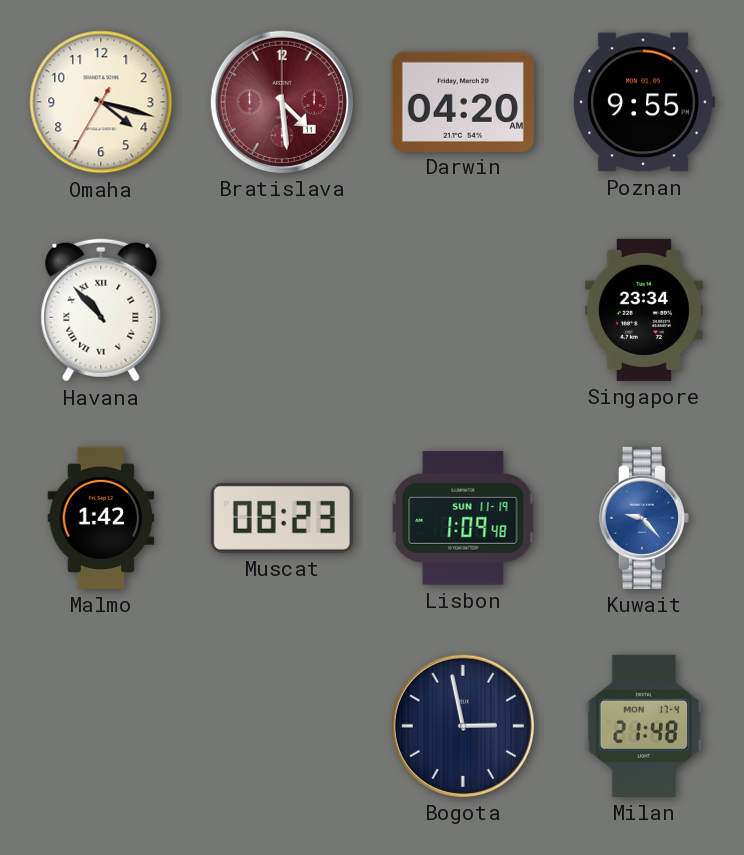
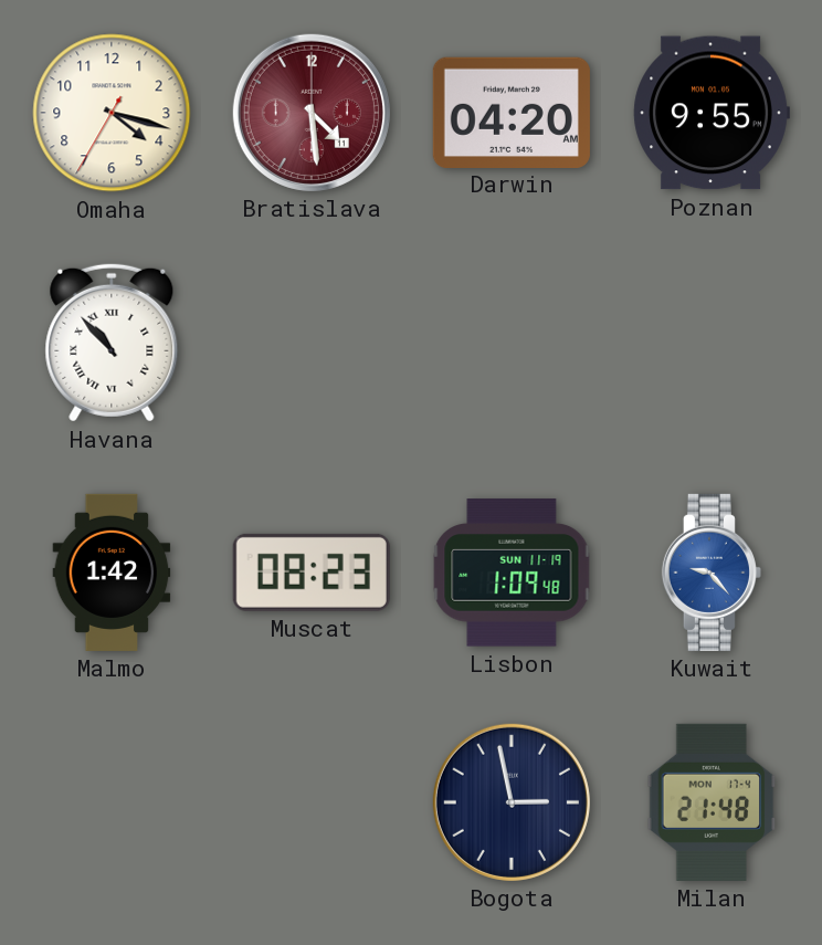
Singapore: 23:34 -> none
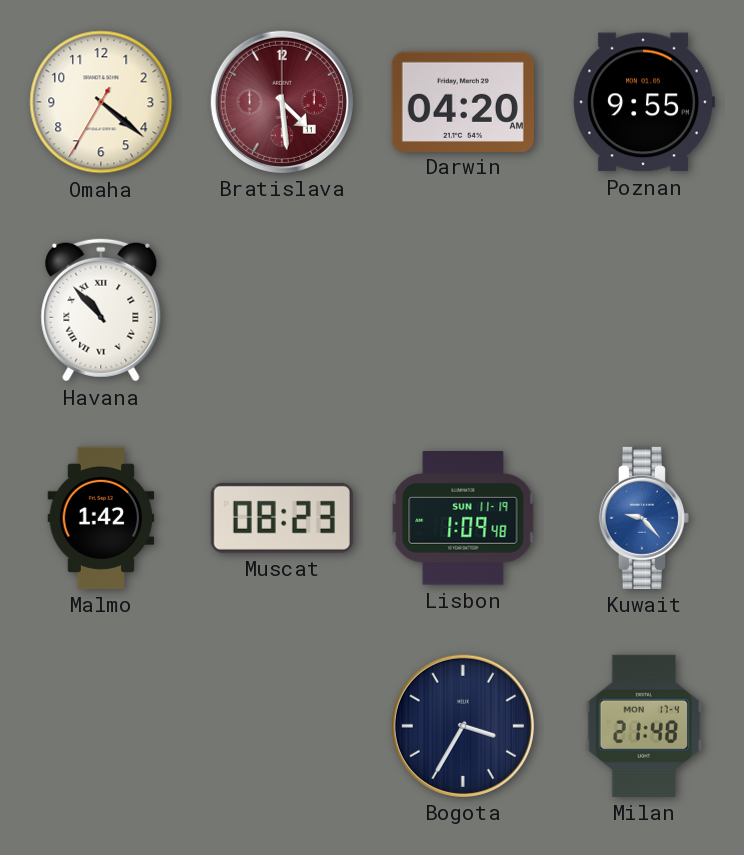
Omaha: 4:17 -> 4:21
Bogota: 2:58 -> 3:35
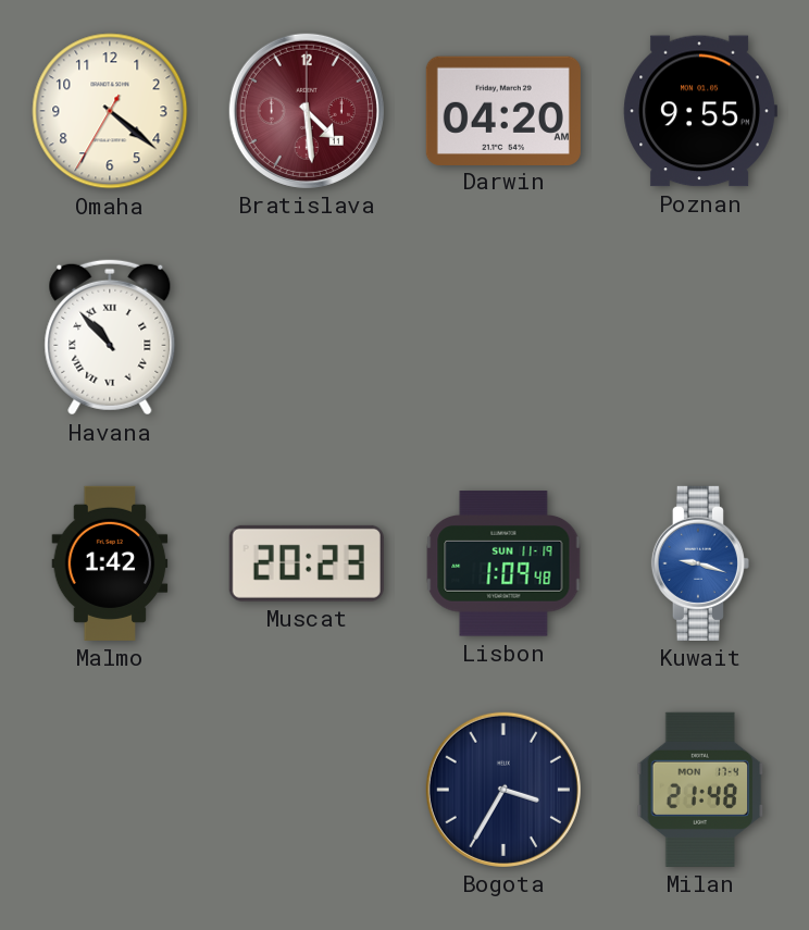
Muscat: 08:23 -> 20:23
Kuwait: 9:23 -> 9:18
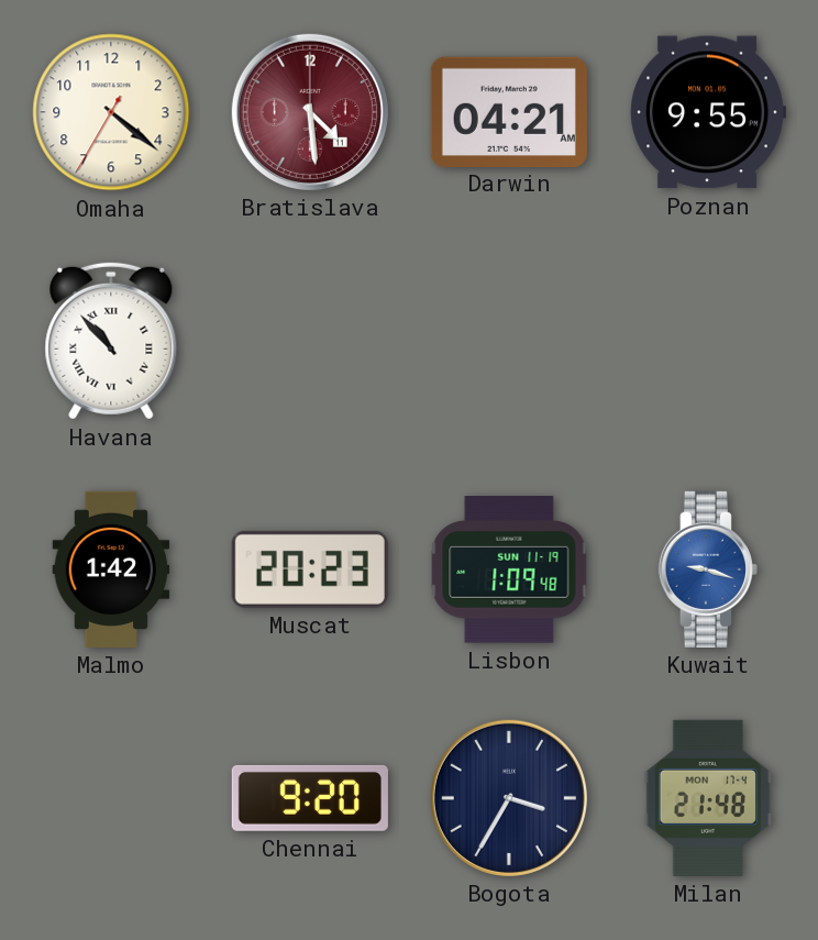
Darwin: 04:20 -> 04:21
Chennai: none -> 9:20
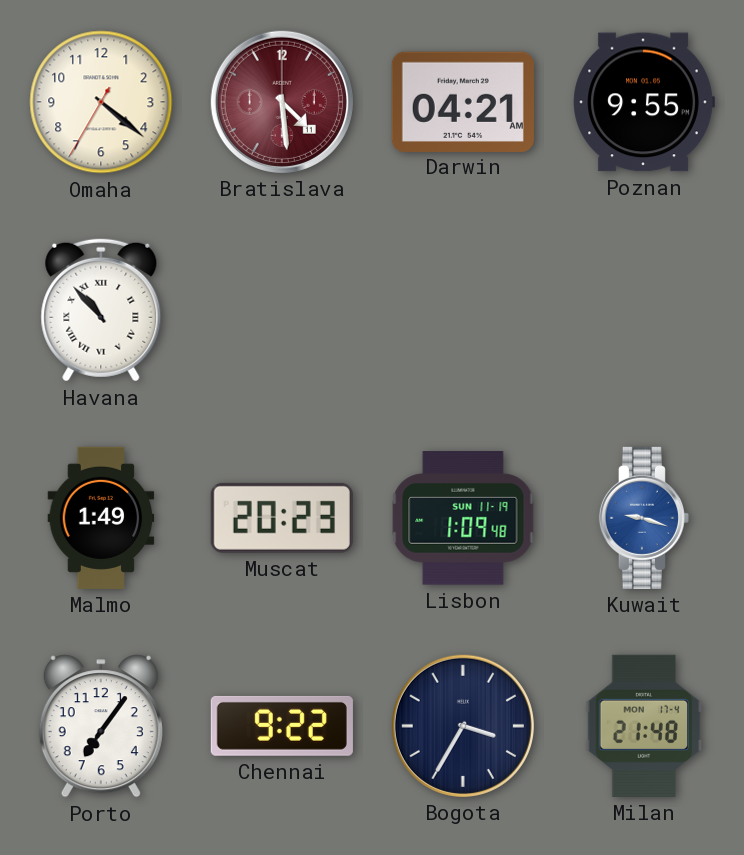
Malmo: 1:42 -> 1:49
Porto: none -> 7:06
Chennai: 9:20 -> 9:22
